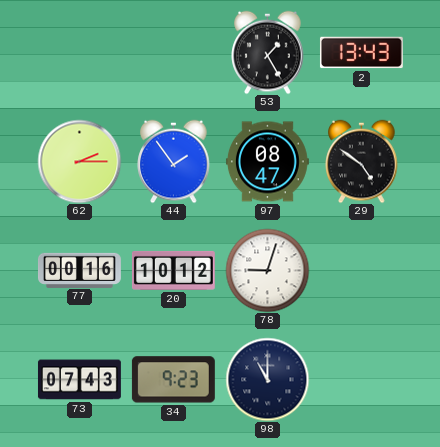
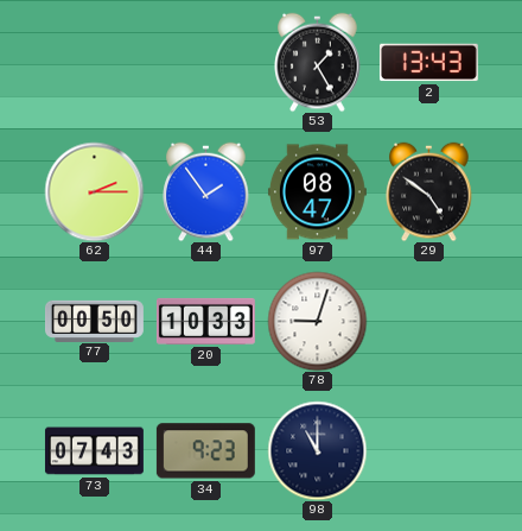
77: 00:16 -> 00:50
20: 10:12 -> 10:33
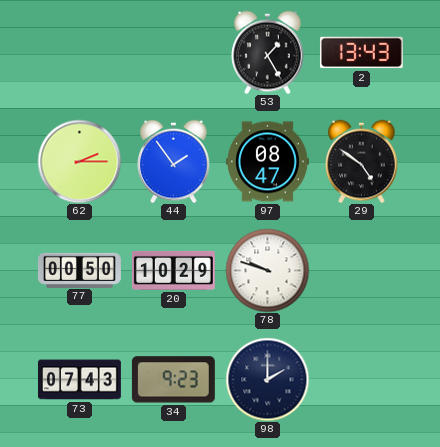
20: 10:33 -> 10:29
78: 9:03 -> 9:48
98: 11:00 -> 2:00
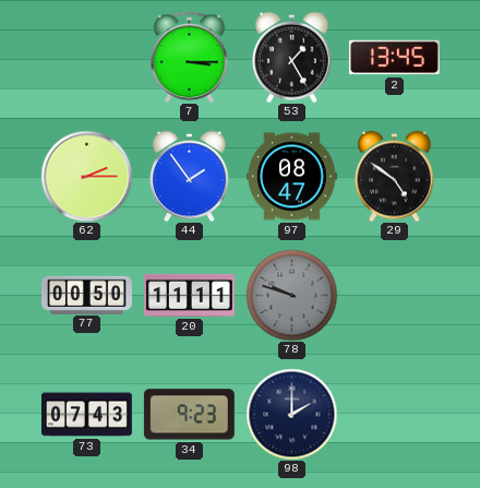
7: none -> 3:15
2: 13:43 -> 13:45
20: 10:29 -> 11:11
78 dial: white -> grey
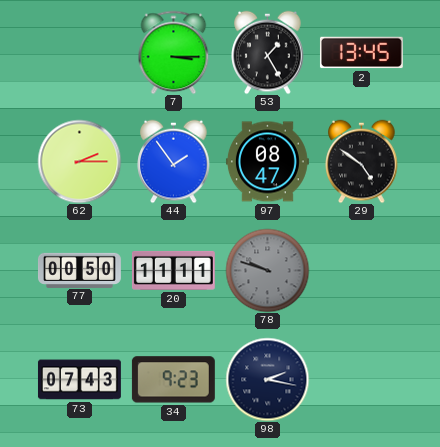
98: 2:00 -> 2:17
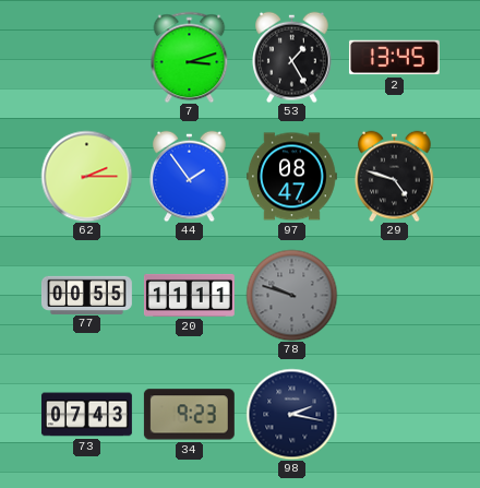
7: 3:15 -> 3:12
29: 4:51 -> 4:48
77: 00:50 -> 00:55
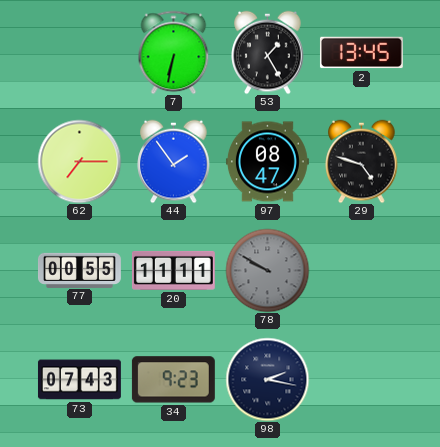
7: 3:12 -> 6:32
62: 2:15 -> 7:15
78: 9:48 -> 9:50
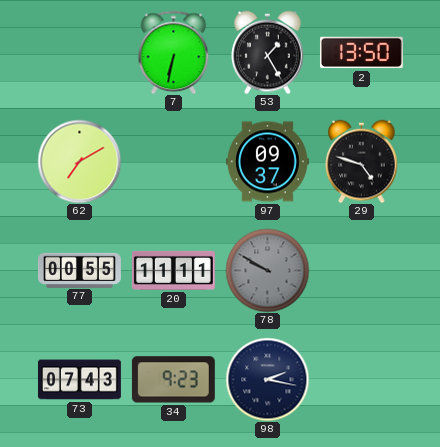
2: 13:45 -> 13:50
62: 7:15 -> 7:10
44: 1:54 -> none
97: 08:47 -> 09:37
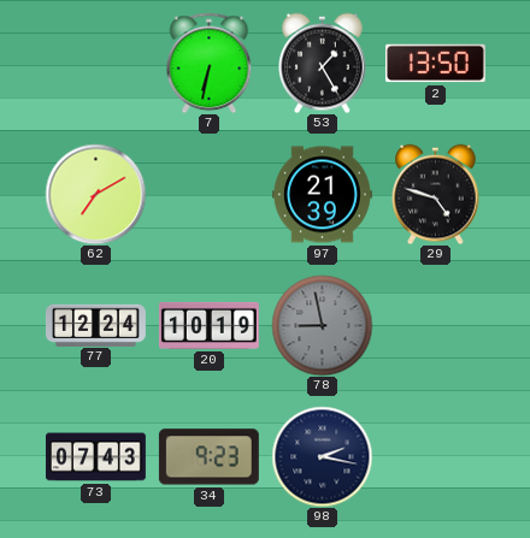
97: 09:37 -> 21:39
77: 00:55 -> 12:24
20: 11:11 -> 10:19
78: 9:50 -> 8:58
